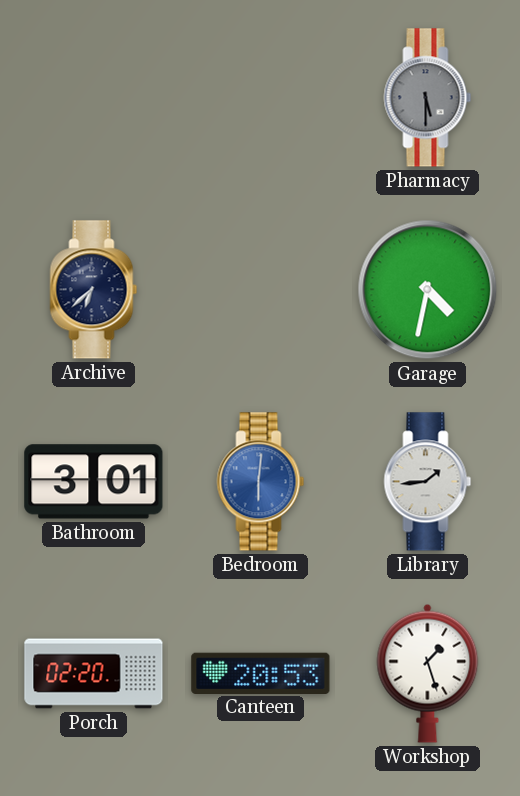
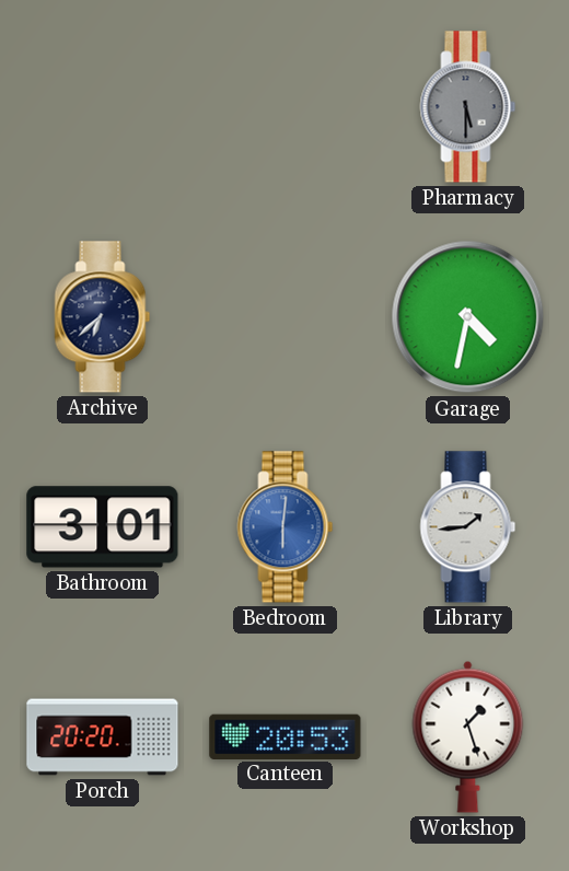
Porch: 02:20 -> 20:20
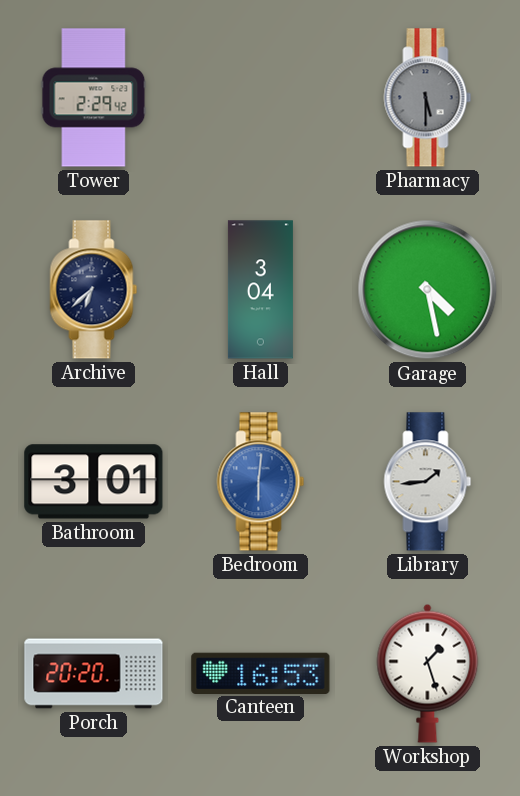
Tower: none -> 2:29
Hall: none -> 3:04
Garage: 4:32 -> 4:28
Canteen: 20:53 -> 16:53
